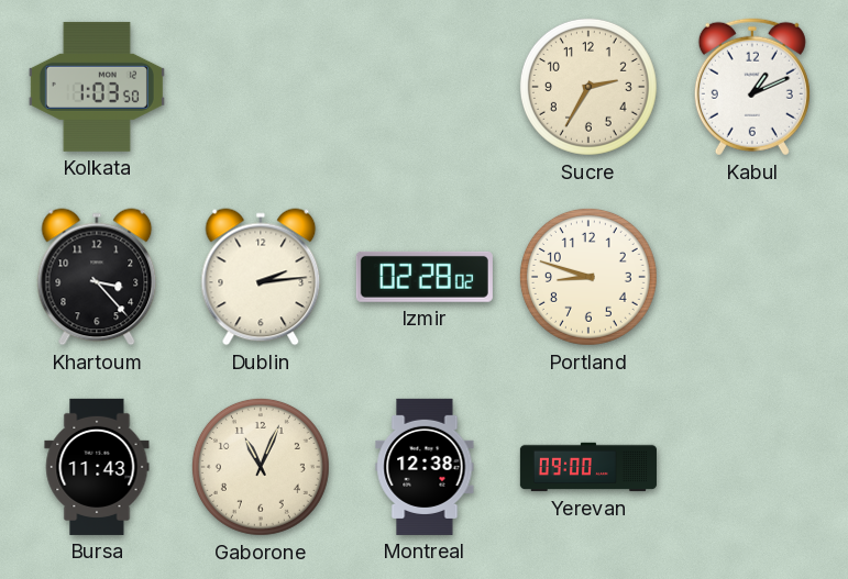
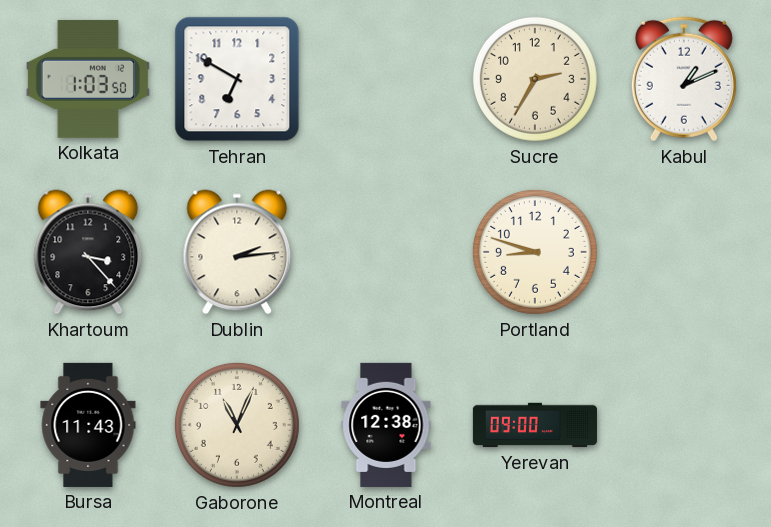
Tehran: none -> 6:50
Izmir: 02:28 -> none
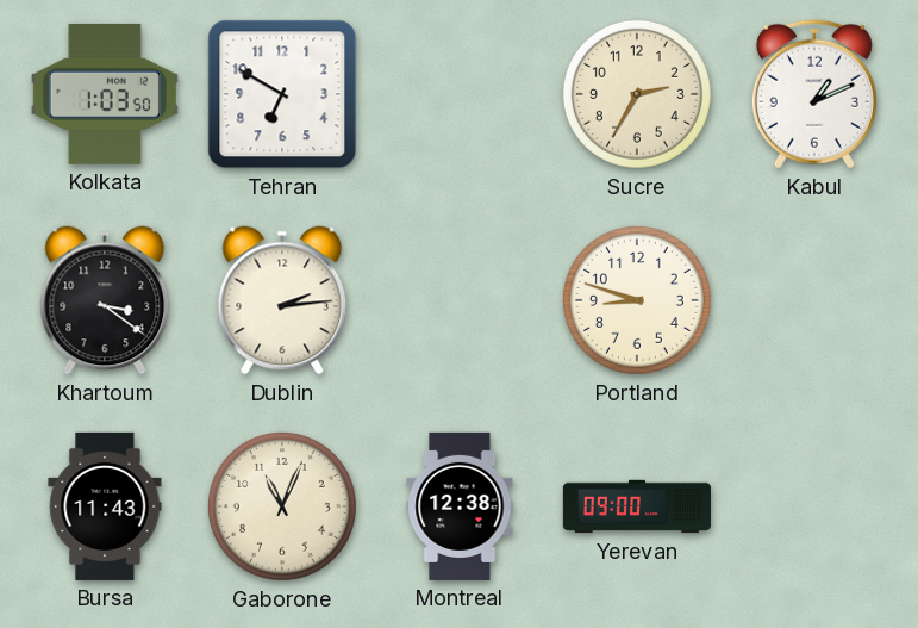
Khartoum: 3:23 -> 3:21
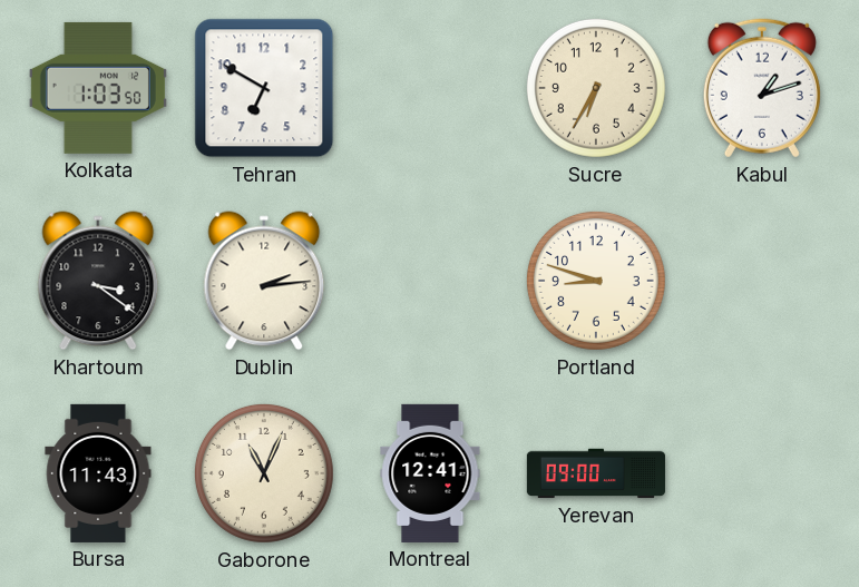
Sucre: 2:35 -> 6:35
Kabul: 1:11 -> 1:12
Montreal: 12:38 -> 12:41
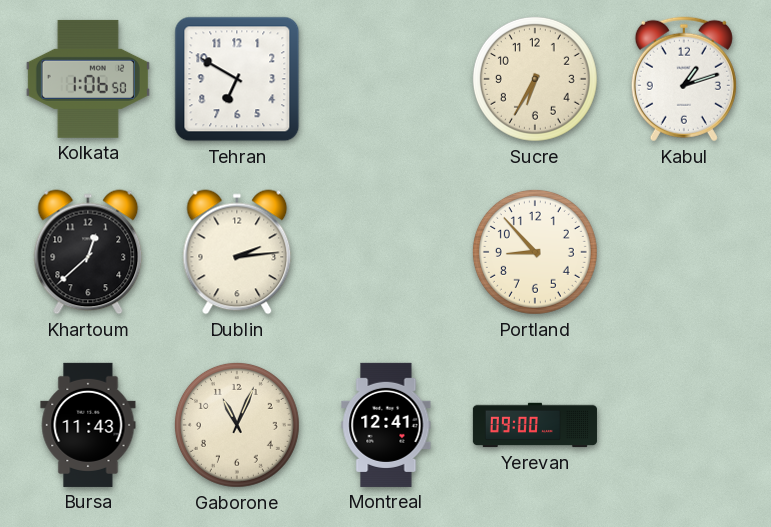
Kolkata: 1:03 -> 1:06
Khartoum: 3:21 -> 12:38
Portland: 8:48 -> 8:53
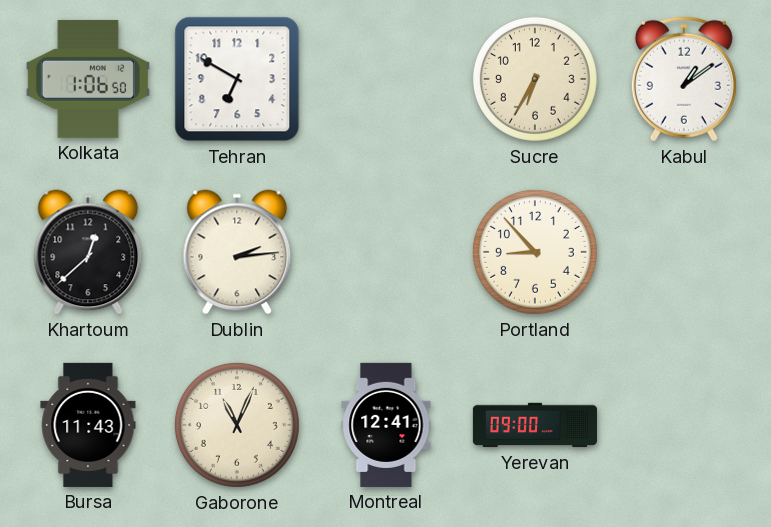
Kabul: 1:12 -> 1:09
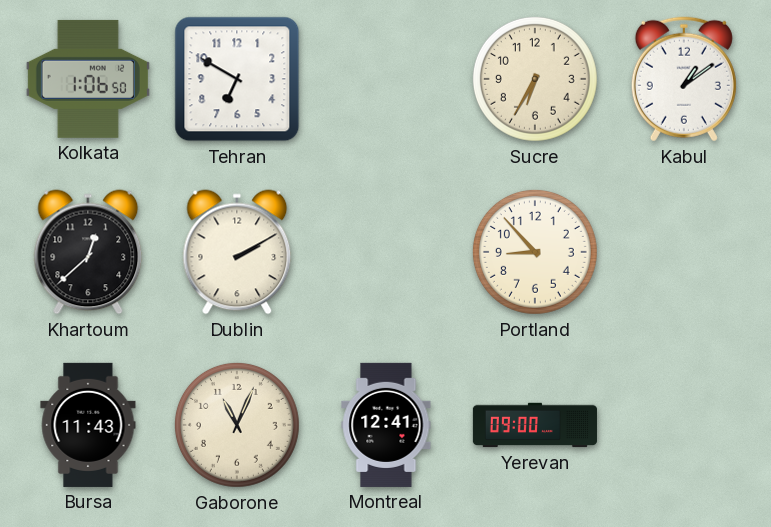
Dublin: 2:14 -> 2:10
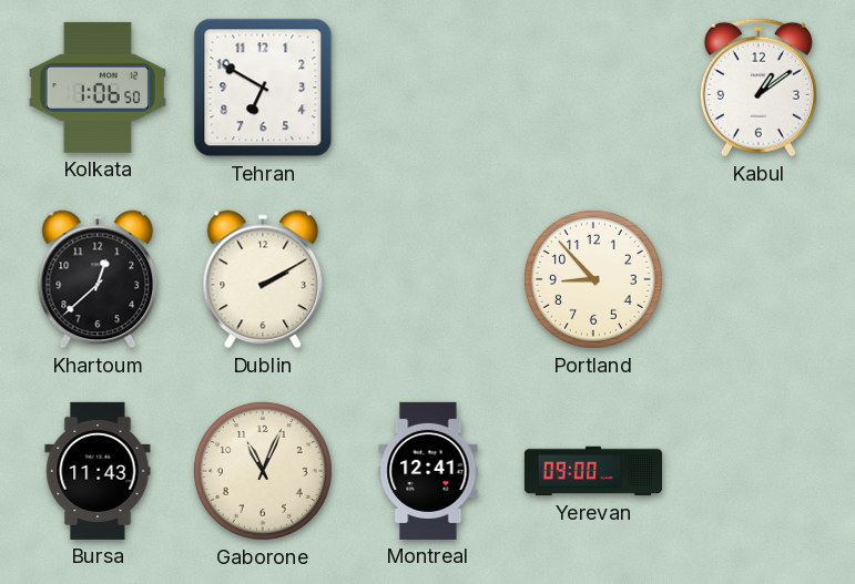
Sucre: 6:35 -> none
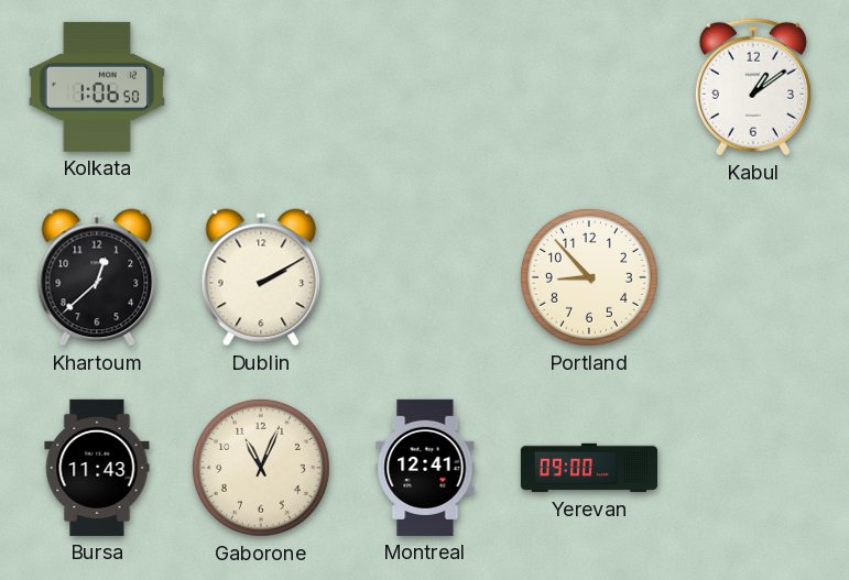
Tehran: 6:50 -> none
